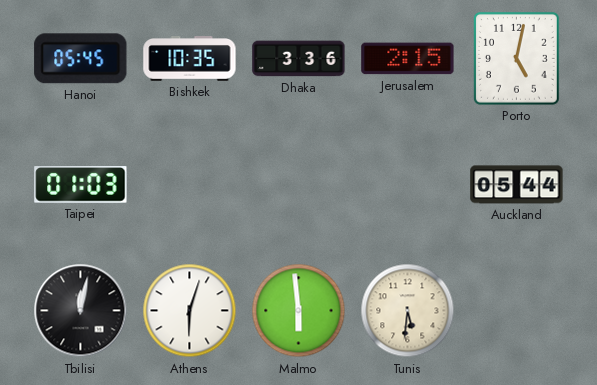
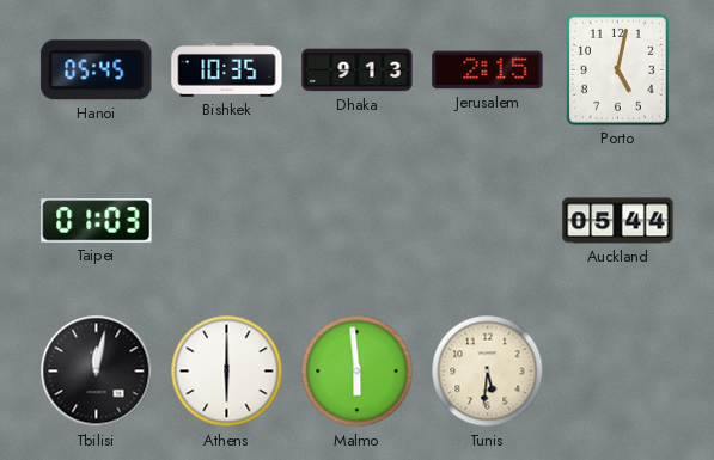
Dhaka: 3:36 -> 9:13
Athens: 6:03 -> 6:00
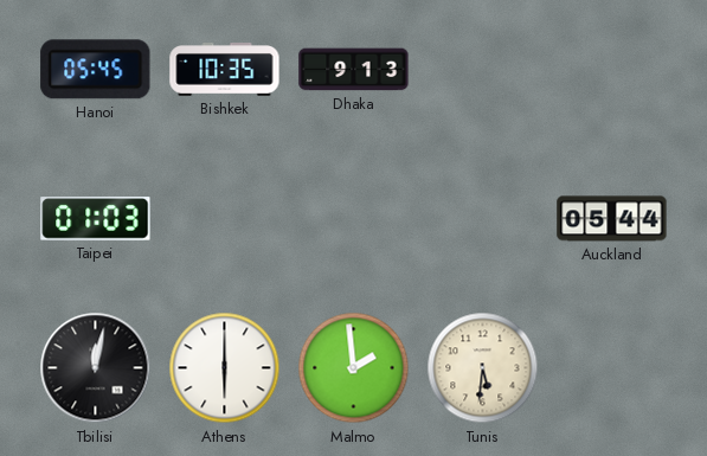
Jerusalem: 2:15 -> none
Porto: 5:02 -> none
Malmo: 5:59 -> 1:59
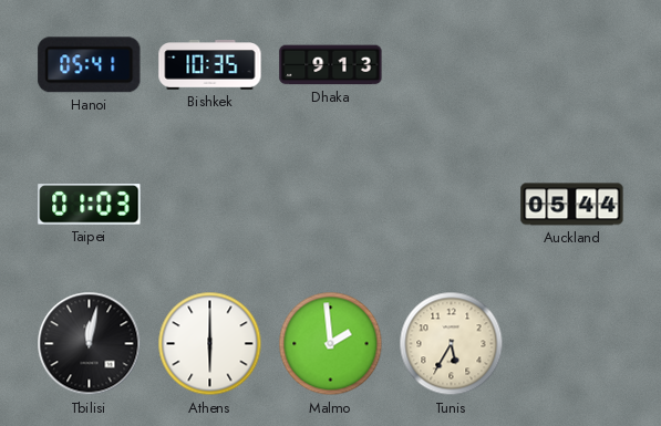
Hanoi: 05:45 -> 05:41
Tunis: 5:31 -> 5:35
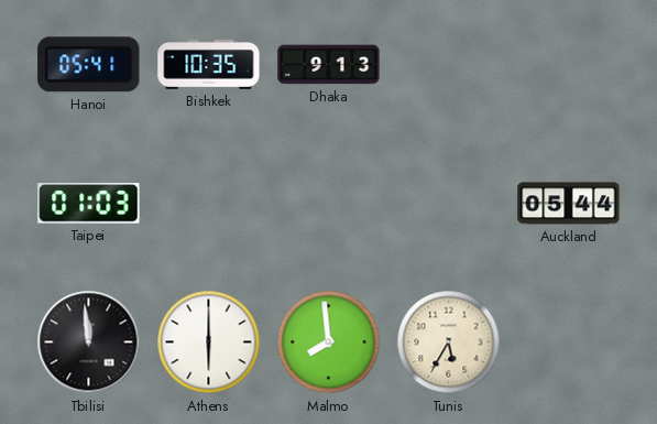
Tbilisi: 12:02 -> 11:59
Malmo: 1:59 -> 7:59
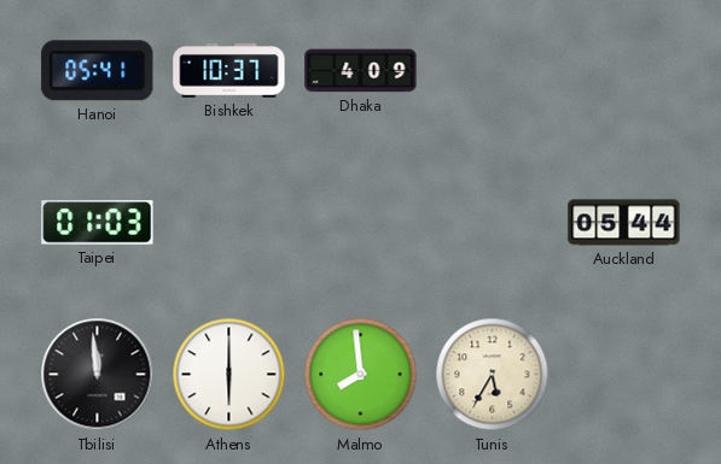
Bishkek: 10:35 -> 10:37
Dhaka: 9:13 -> 4:09
